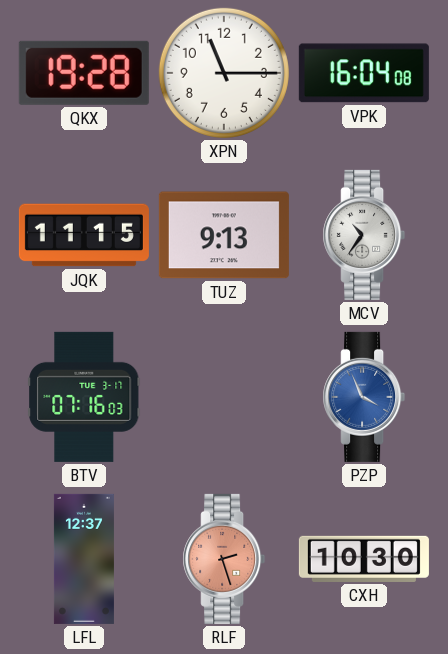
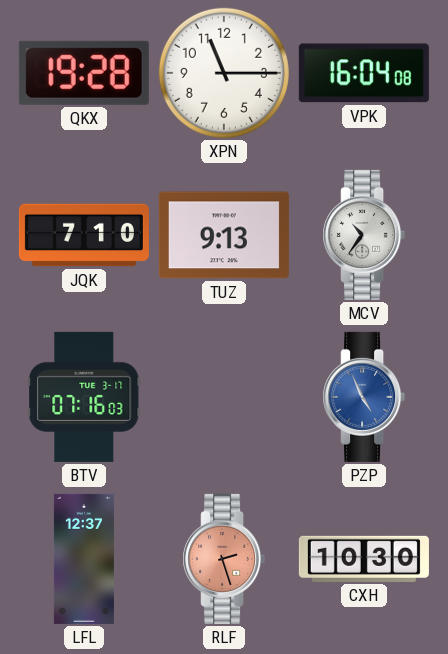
JQK: 11:15 -> 7:10
PZP: 3:56 -> 4:56
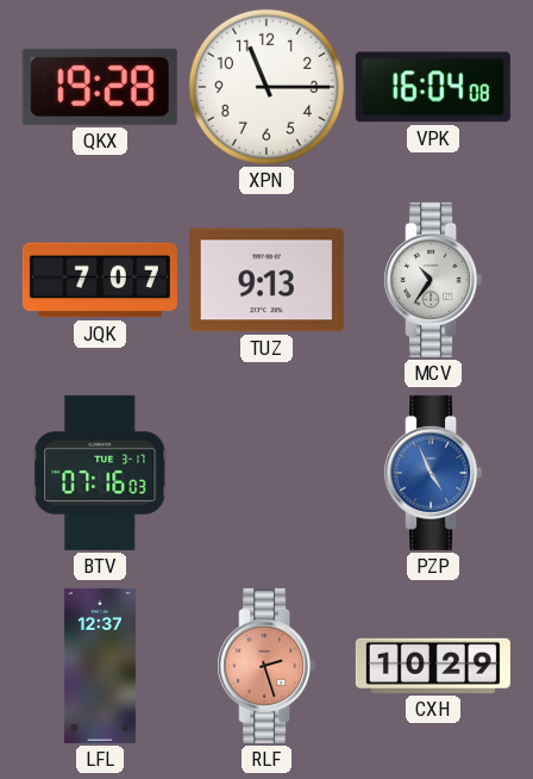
JQK: 7:10 -> 7:07
CXH: 10:30 -> 10:29
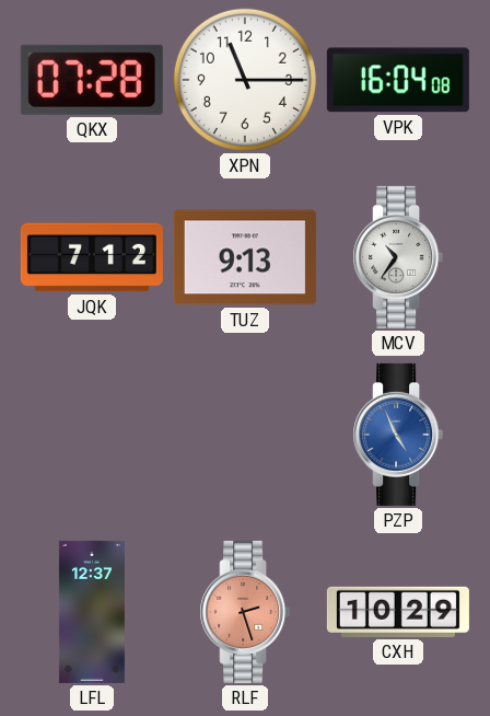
QKX: 19:28 -> 07:28
JQK: 7:07 -> 7:12
BTV: 07:16 -> none
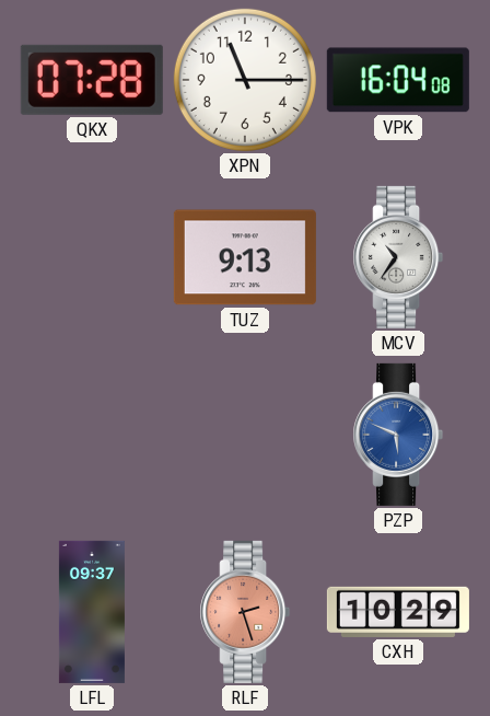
JQK: 7:12 -> none
PZP: 4:56 -> 5:49
LFL: 12:37 -> 09:37
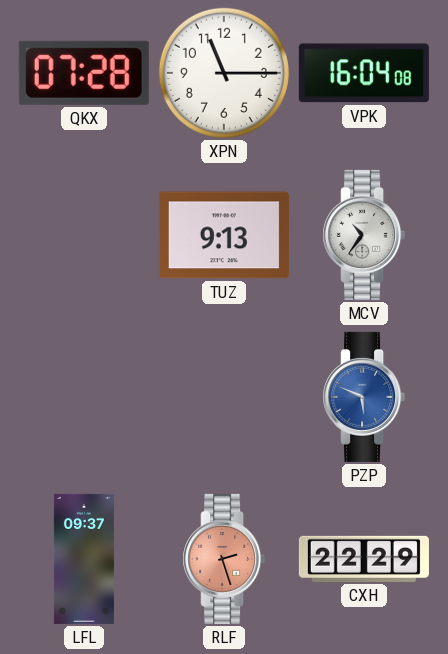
CXH: 10:29 -> 22:29
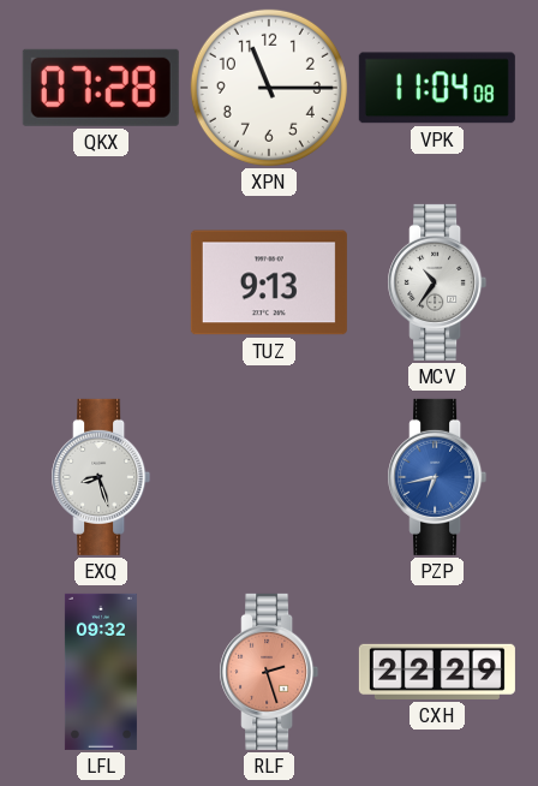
VPK: 16:04 -> 11:04
EXQ: none -> 8:27
PZP: 5:49 -> 6:43
LFL: 09:37 -> 09:32
